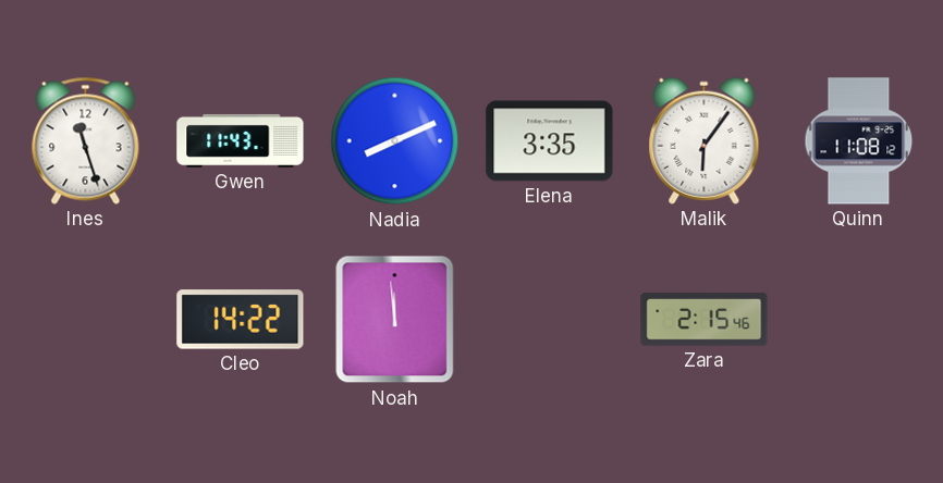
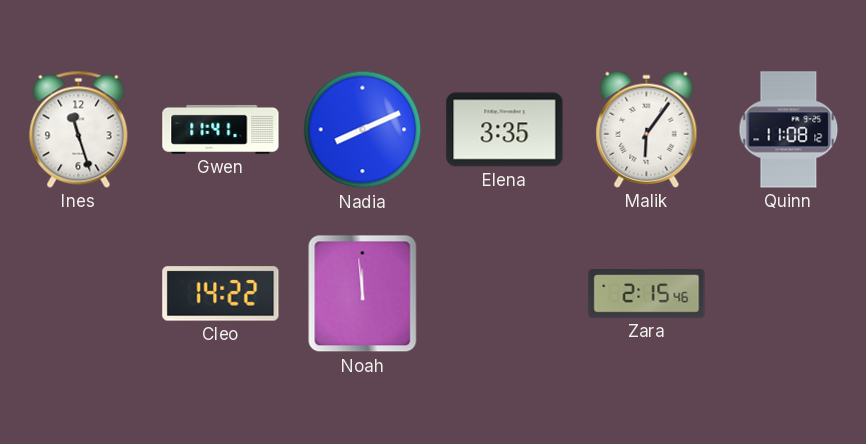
Gwen: 11:43 -> 11:41
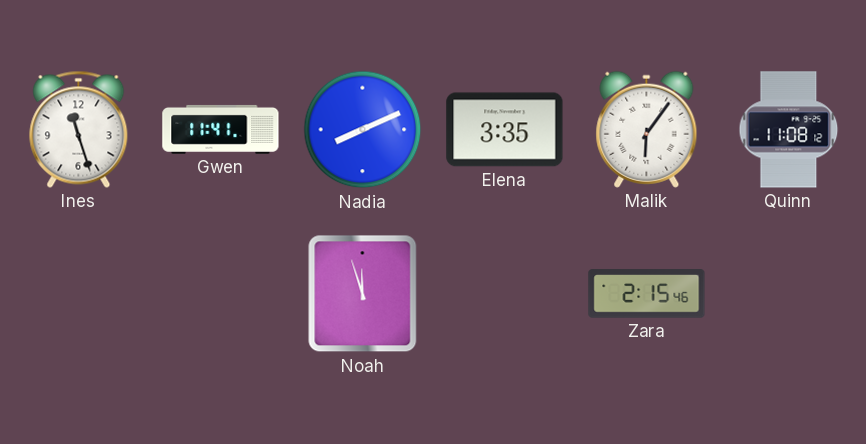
Cleo: 14:22 -> none
Noah: 11:59 -> 11:57
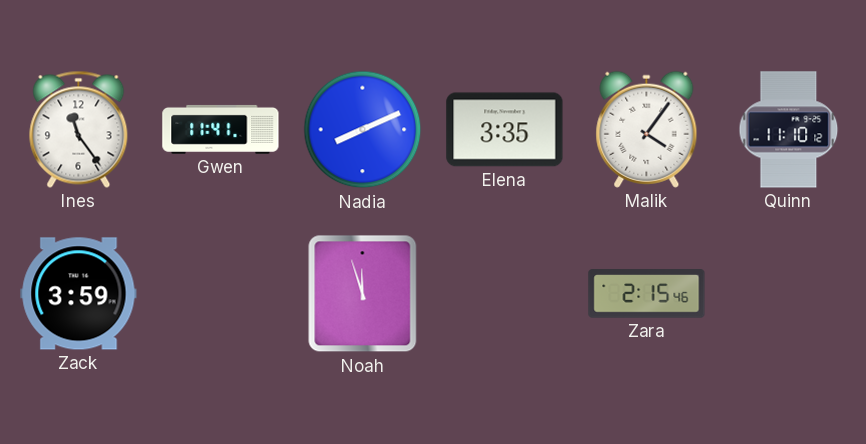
Ines: 11:27 -> 11:24
Malik: 6:06 -> 4:06
Quinn: 11:08 -> 11:10
Zack: none -> 3:59
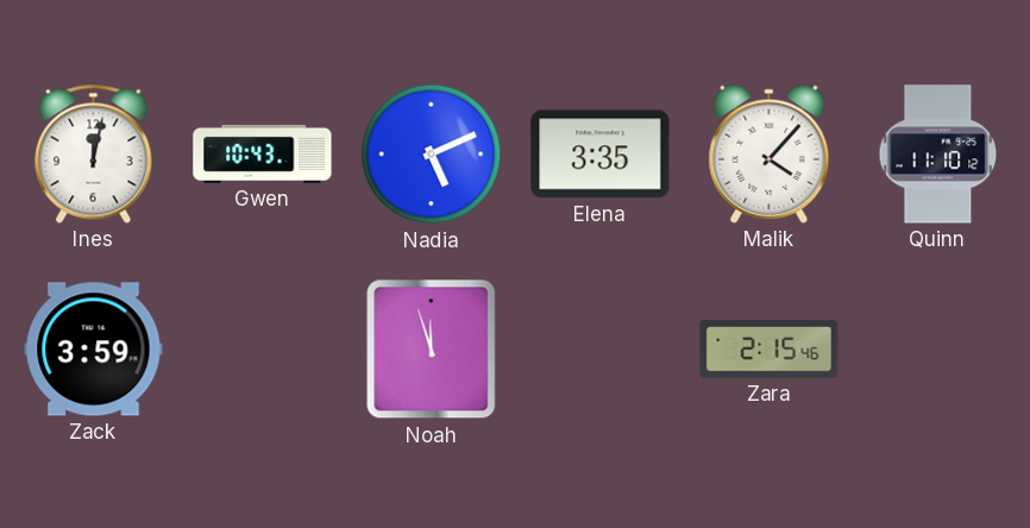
Ines: 11:24 -> 12:02
Gwen: 11:41 -> 10:43
Nadia: 8:11 -> 5:11
Malik: 4:06 -> 4:07
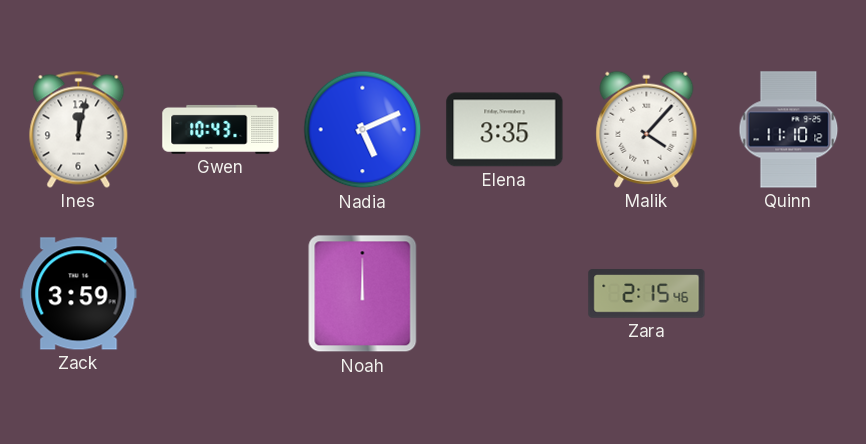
Noah: 11:57 -> 12:00
